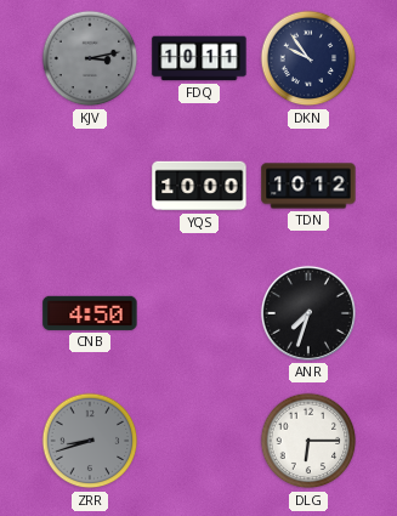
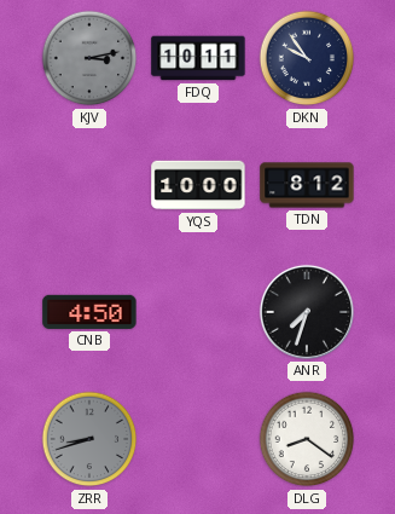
TDN: 10:12 -> 8:12
DLG: 6:15 -> 8:21
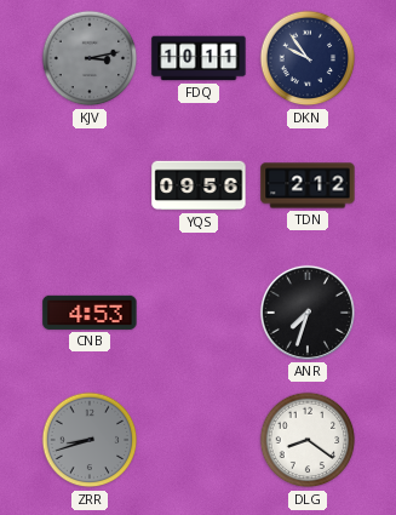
YQS: 10:00 -> 09:56
TDN: 8:12 -> 2:12
CNB: 4:50 -> 4:53
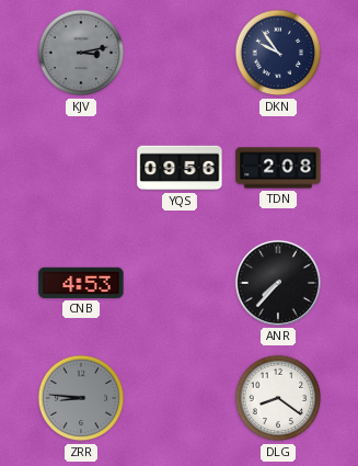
FDQ: 10:11 -> none
TDN: 2:12 -> 2:08
ANR: 7:33 -> 7:37
ZRR: 8:42 -> 8:46
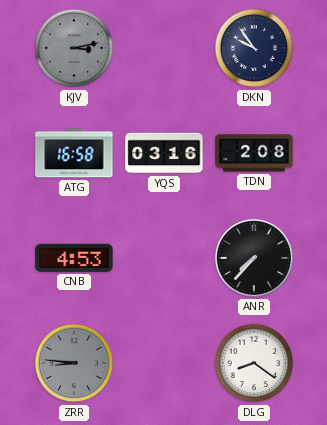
ATG: none -> 16:58
YQS: 09:56 -> 03:16
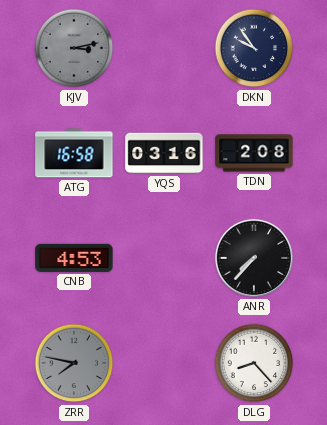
ZRR: 8:46 -> 7:47
DLG: 8:21 -> 8:23
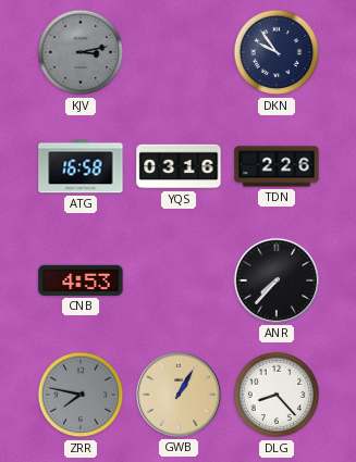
TDN: 2:08 -> 2:26
GWB: none -> 1:05
